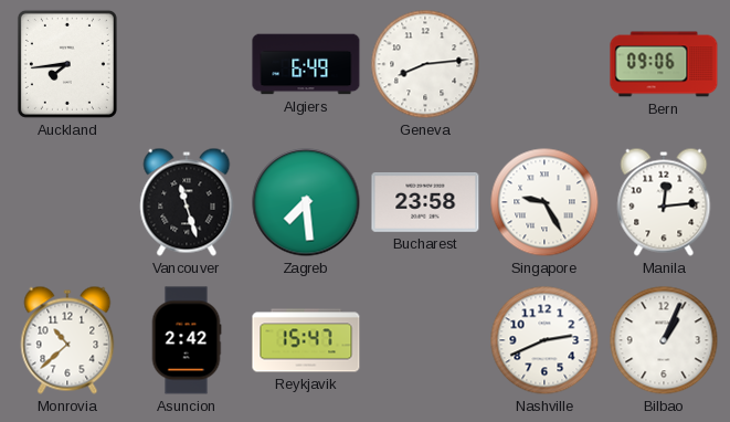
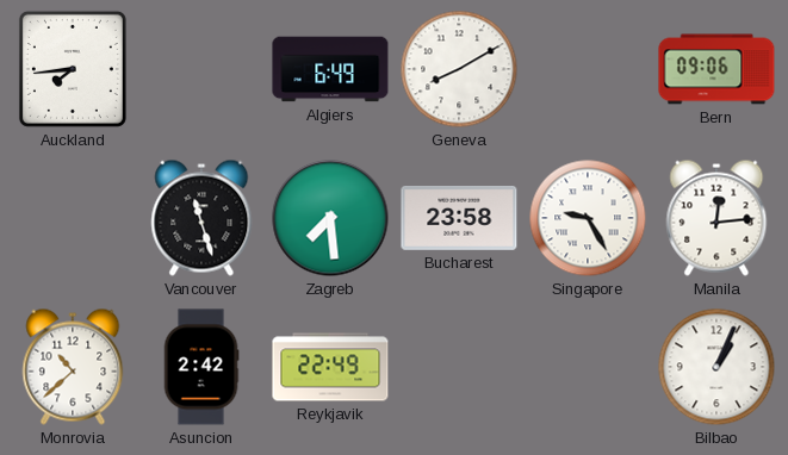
Geneva: 8:14 -> 8:10
Reykjavik: 15:47 -> 22:49
Nashville: 2:41 -> none
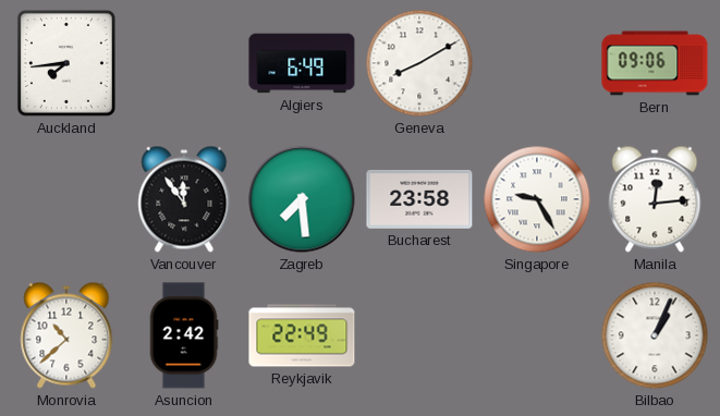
Vancouver: 11:27 -> 11:54
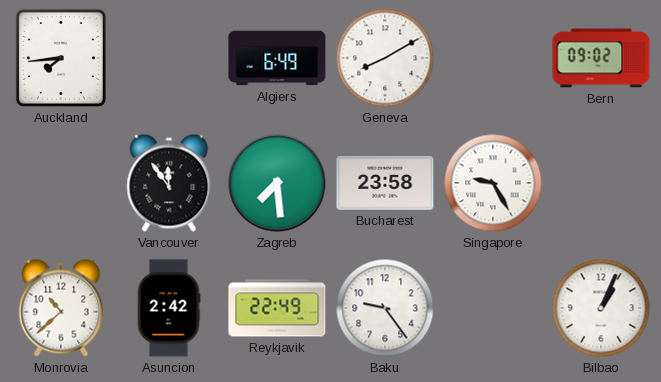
Bern: 09:06 -> 09:02
Manila: 12:14 -> none
Baku: none -> 9:24
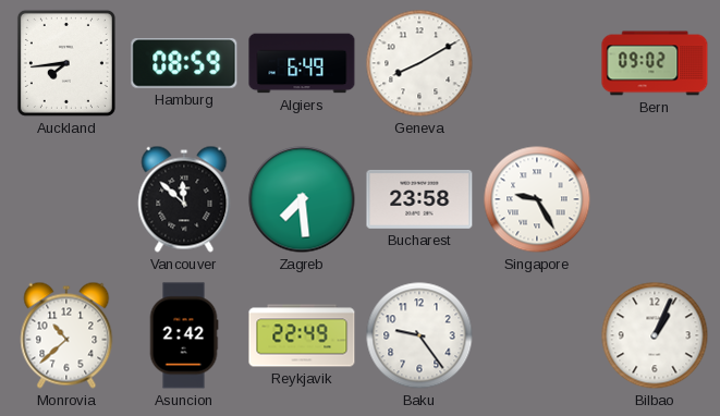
Hamburg: none -> 08:59
Vancouver: 11:54 -> 11:52
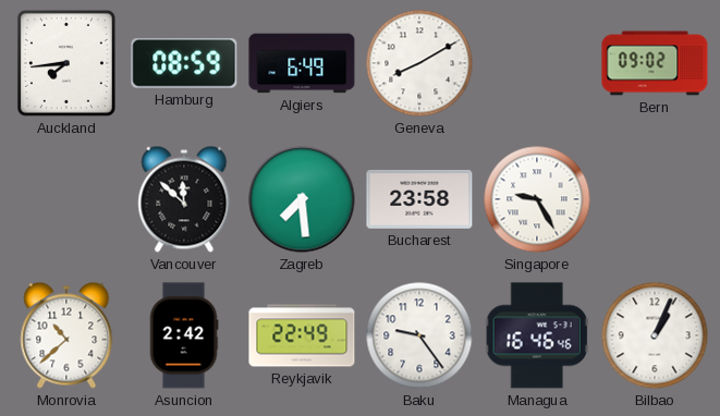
Managua: none -> 16:46
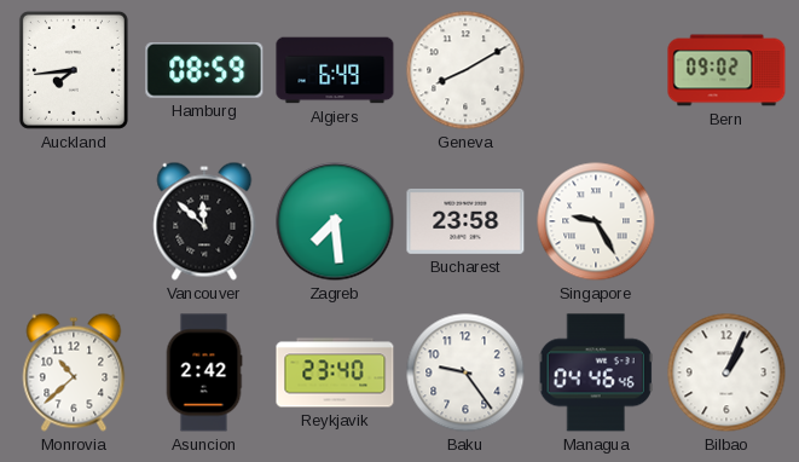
Reykjavik: 22:49 -> 23:40
Managua: 16:46 -> 04:46
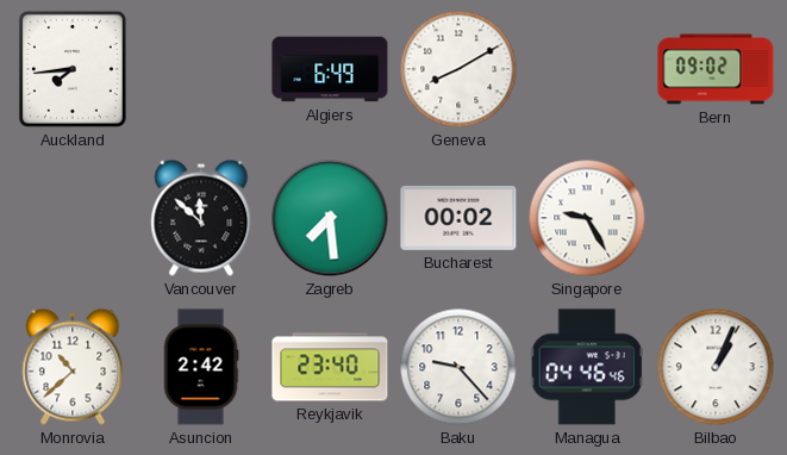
Hamburg: 08:59 -> none
Bucharest: 23:58 -> 00:02
Baku: 9:24 -> 9:23
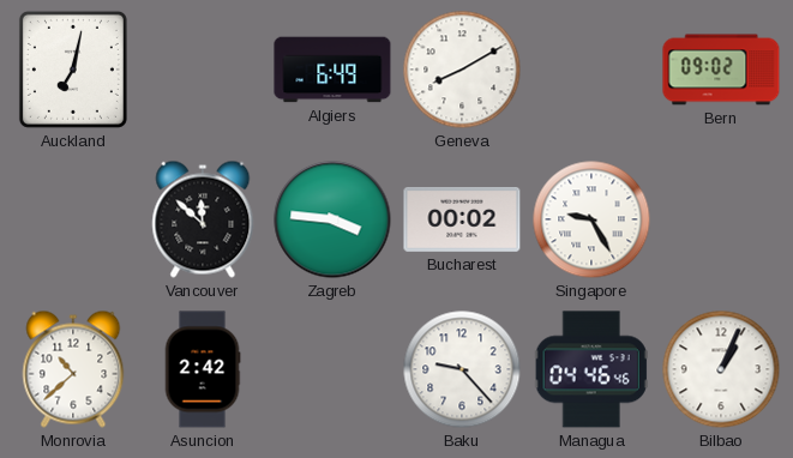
Auckland: 7:44 -> 7:02
Zagreb: 7:29 -> 3:46
Reykjavik: 23:40 -> none
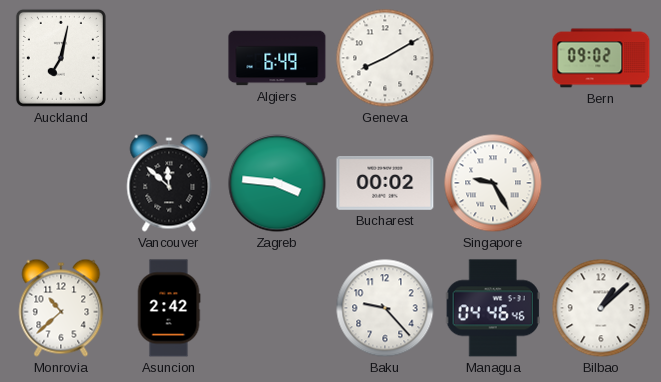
Bilbao: 1:04 -> 1:08
